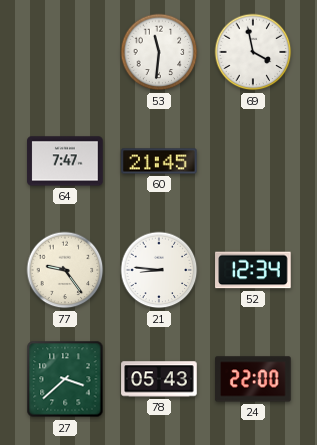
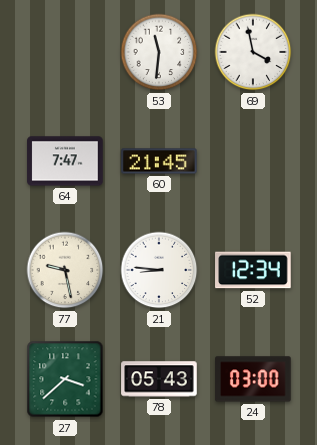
77: 9:24 -> 9:28
24: 22:00 -> 03:00
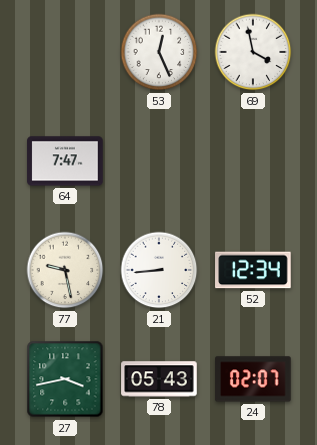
53: 11:31 -> 12:26
60: 21:45 -> none
21: 8:46 -> 8:44
27: 3:38 -> 3:43
24: 03:00 -> 02:07
